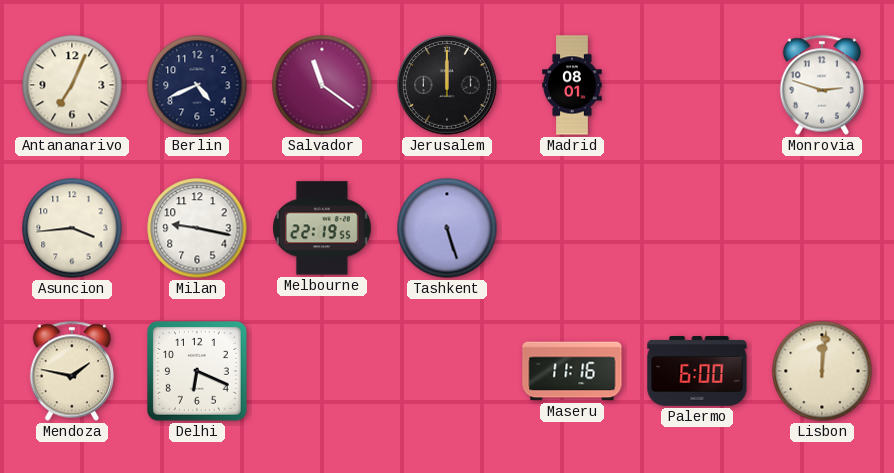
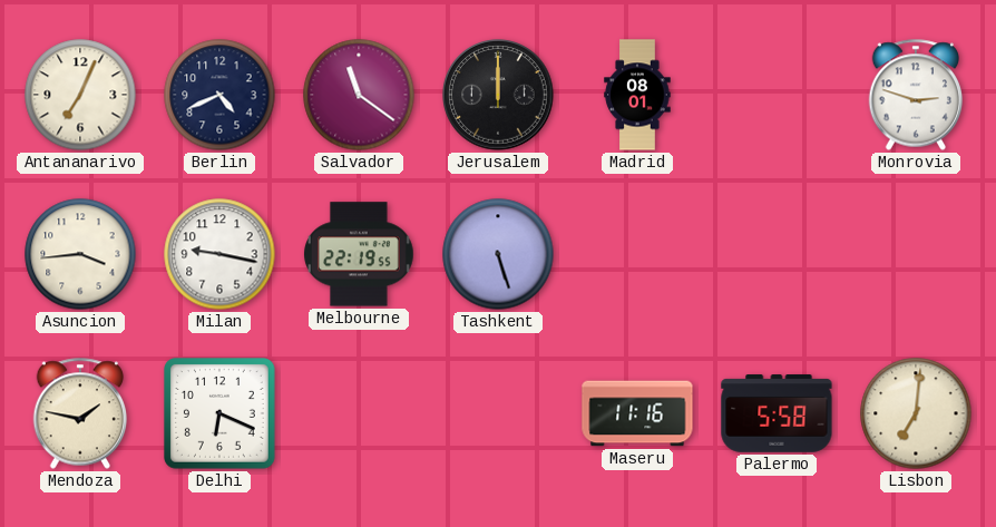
Palermo: 6:00 -> 5:58
Lisbon: 12:01 -> 7:01
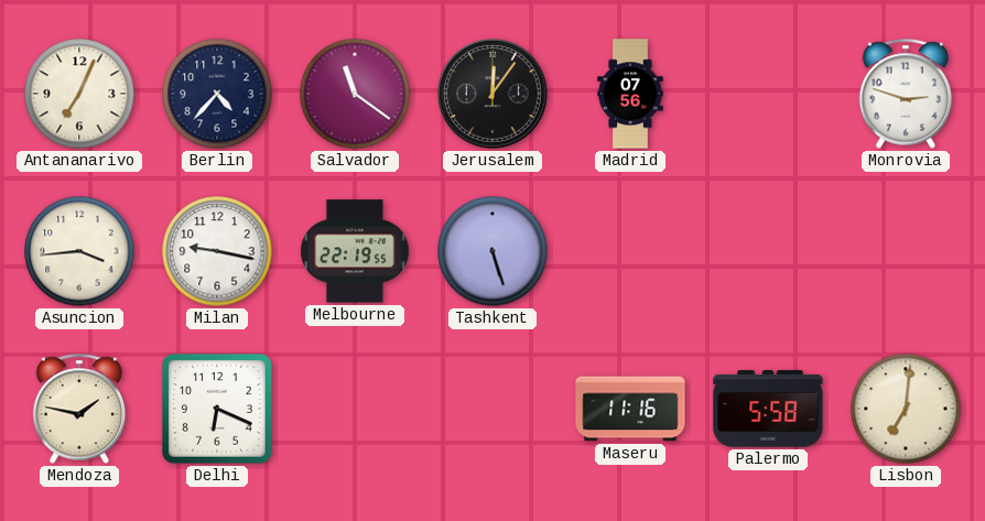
Berlin: 4:41 -> 4:37
Jerusalem: 12:00 -> 12:06
Madrid: 08:01 -> 07:56
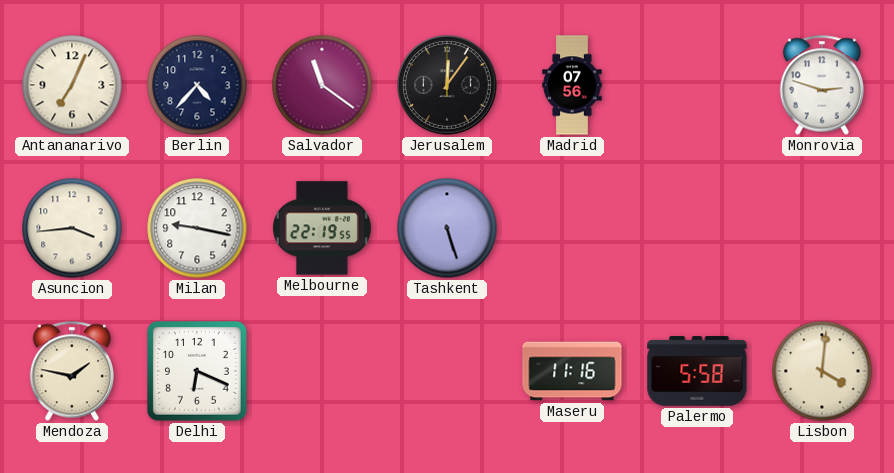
Lisbon: 7:01 -> 4:01
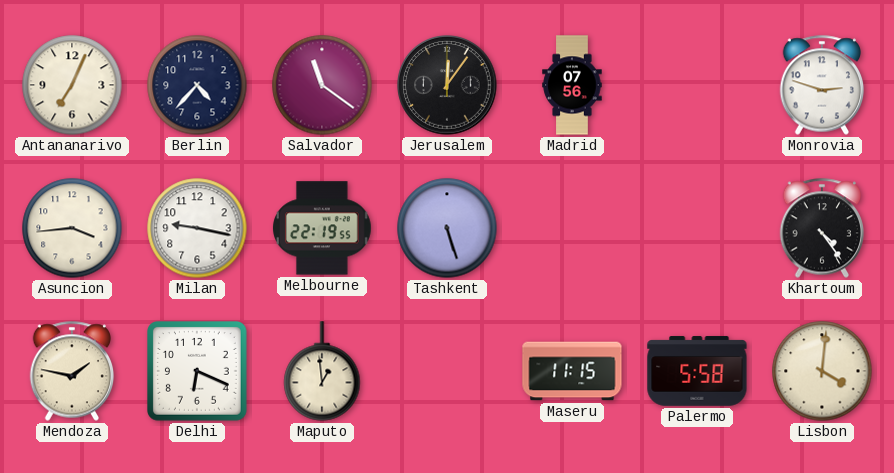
Khartoum: none -> 4:24
Maputo: none -> 12:59
Maseru: 11:16 -> 11:15
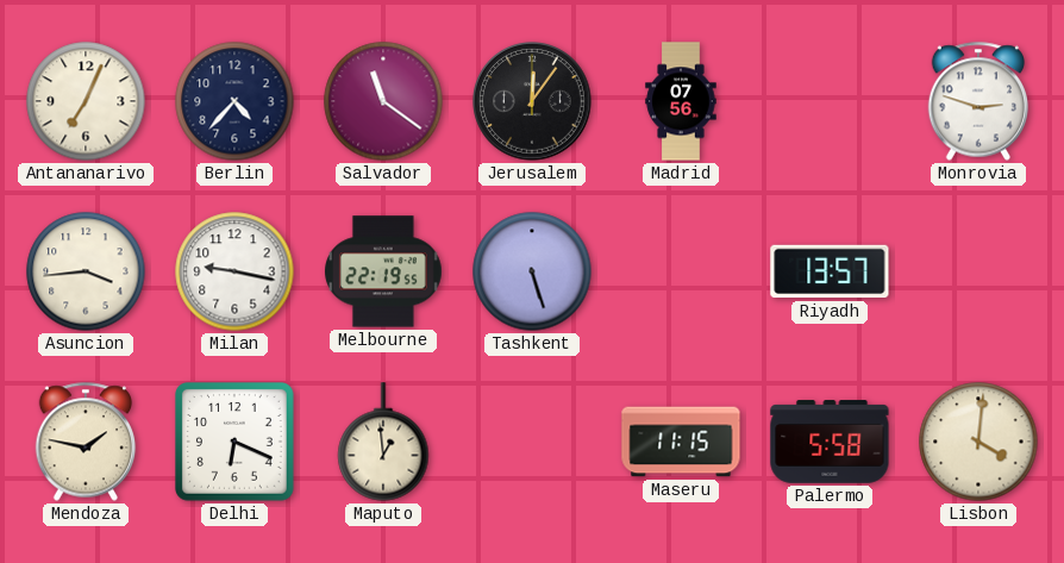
Riyadh: none -> 13:57
Khartoum: 4:24 -> none
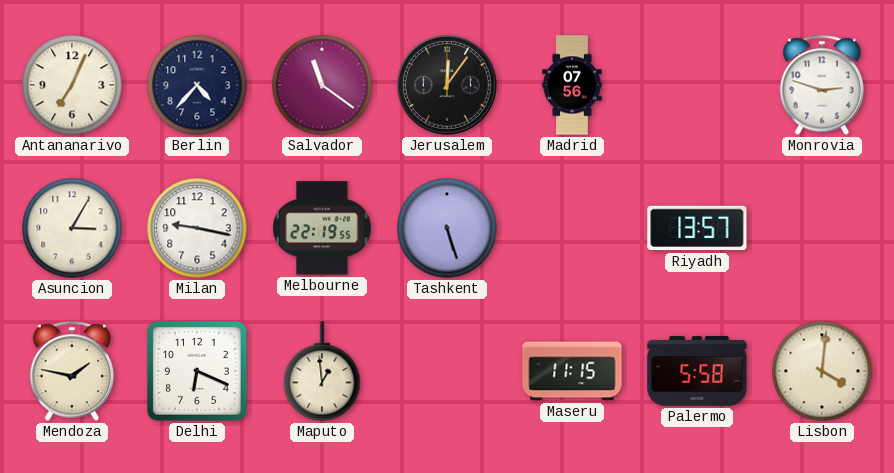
Asuncion: 3:44 -> 3:05
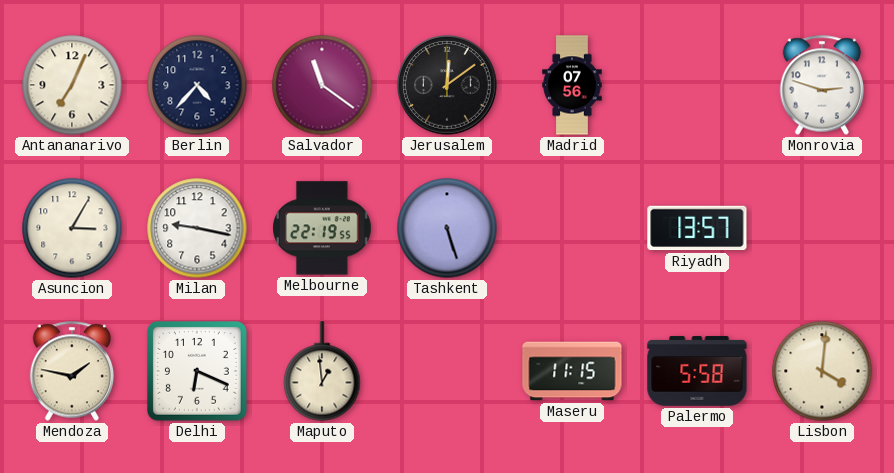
Jerusalem: 12:06 -> 12:09
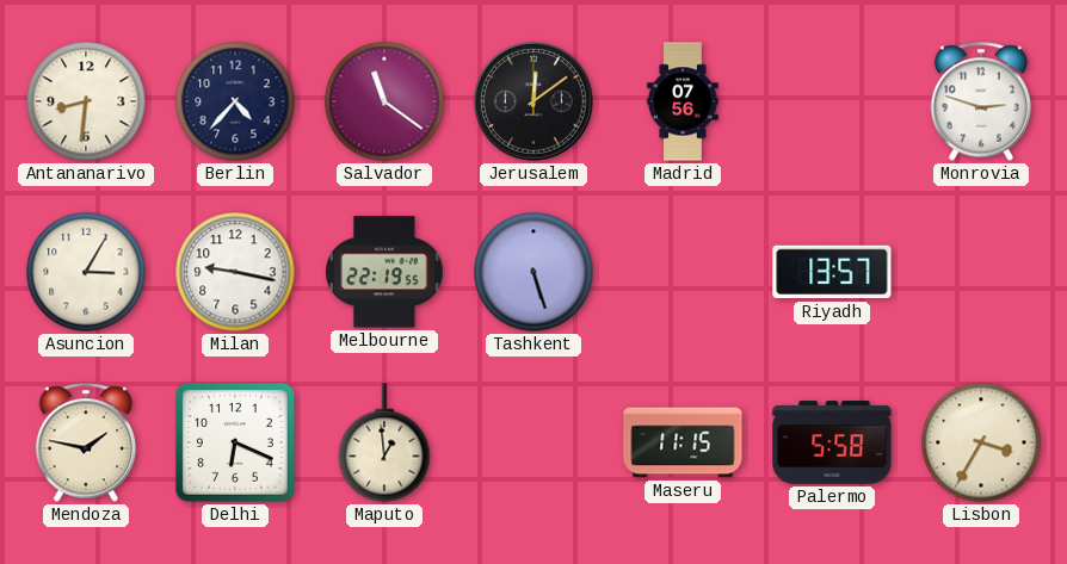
Antananarivo: 7:04 -> 8:31
Lisbon: 4:01 -> 3:35
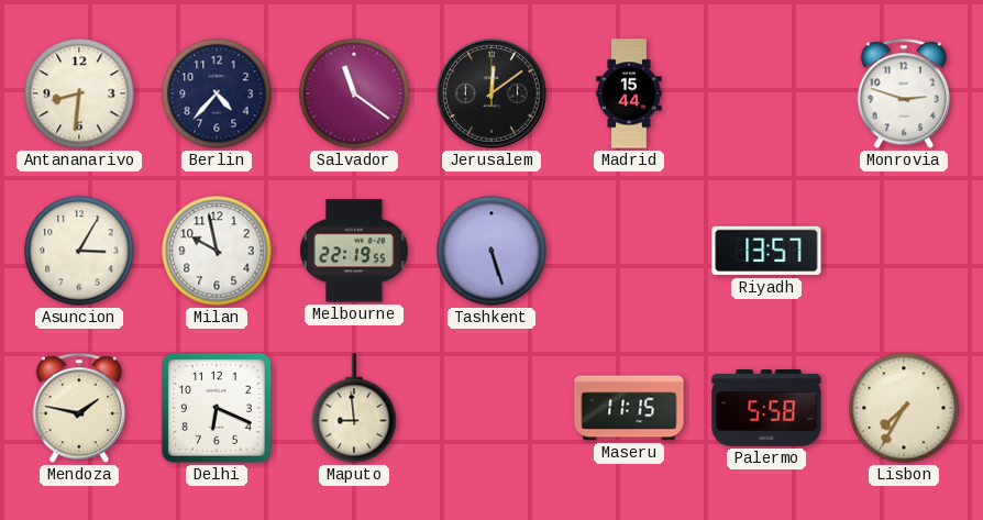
Madrid: 07:56 -> 15:44
Milan: 9:17 -> 9:58
Maputo: 12:59 -> 8:59
Lisbon: 3:35 -> 7:35
